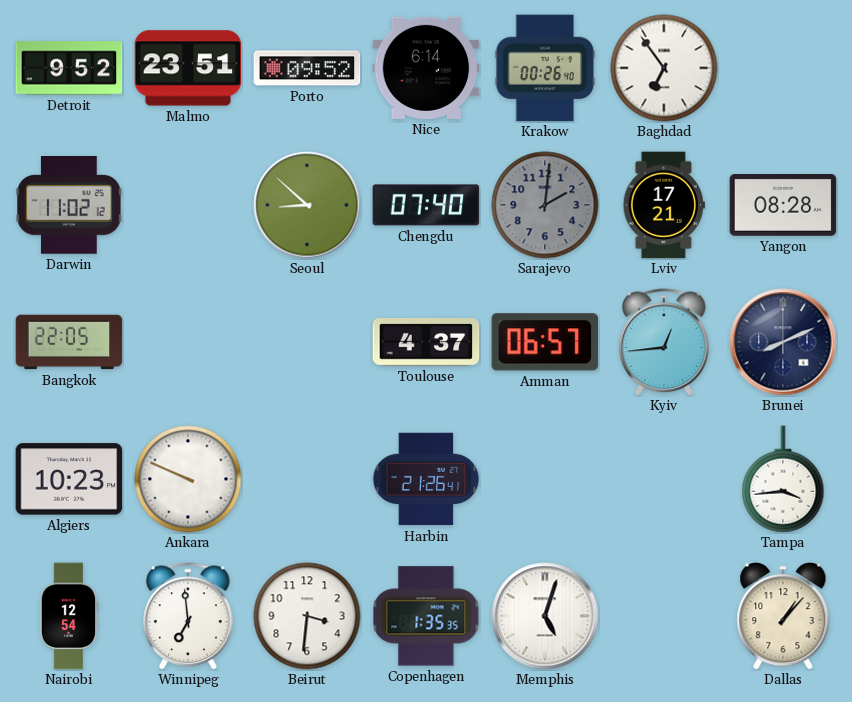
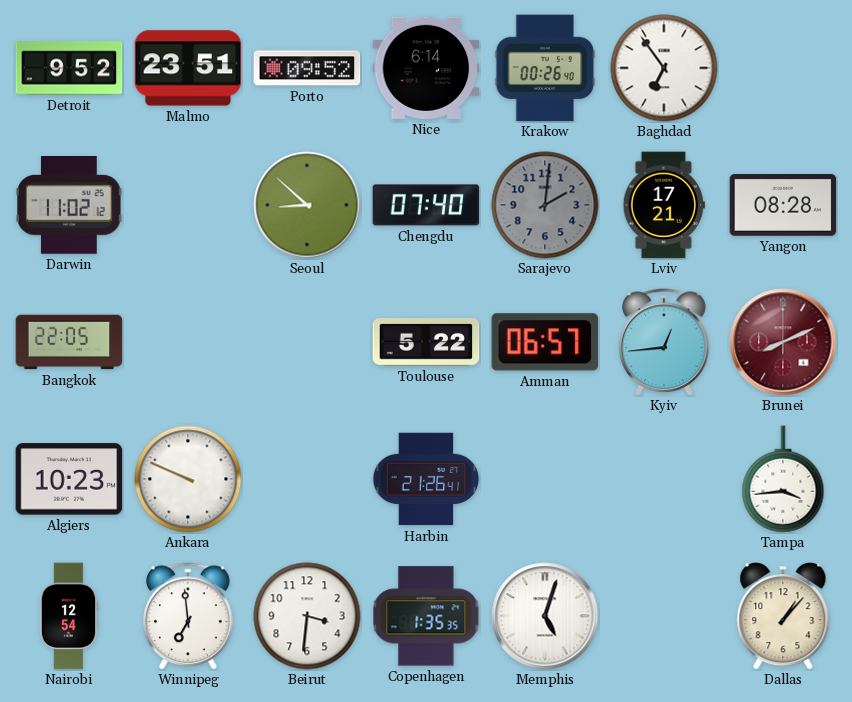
Toulouse: 4:37 -> 5:22
Brunei dial: navy -> burgundy
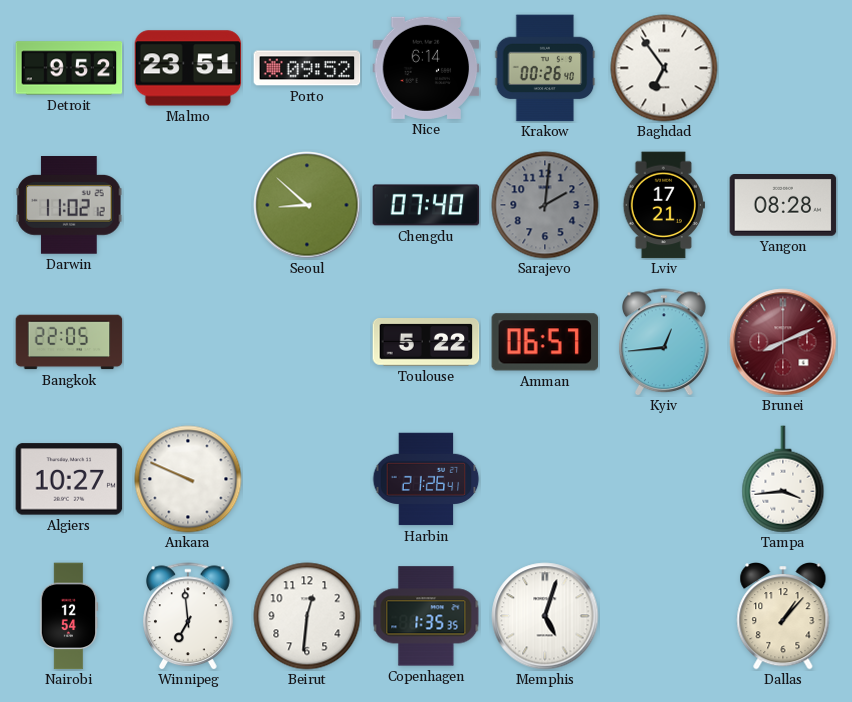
Algiers: 10:23 -> 10:27
Beirut: 3:31 -> 12:31
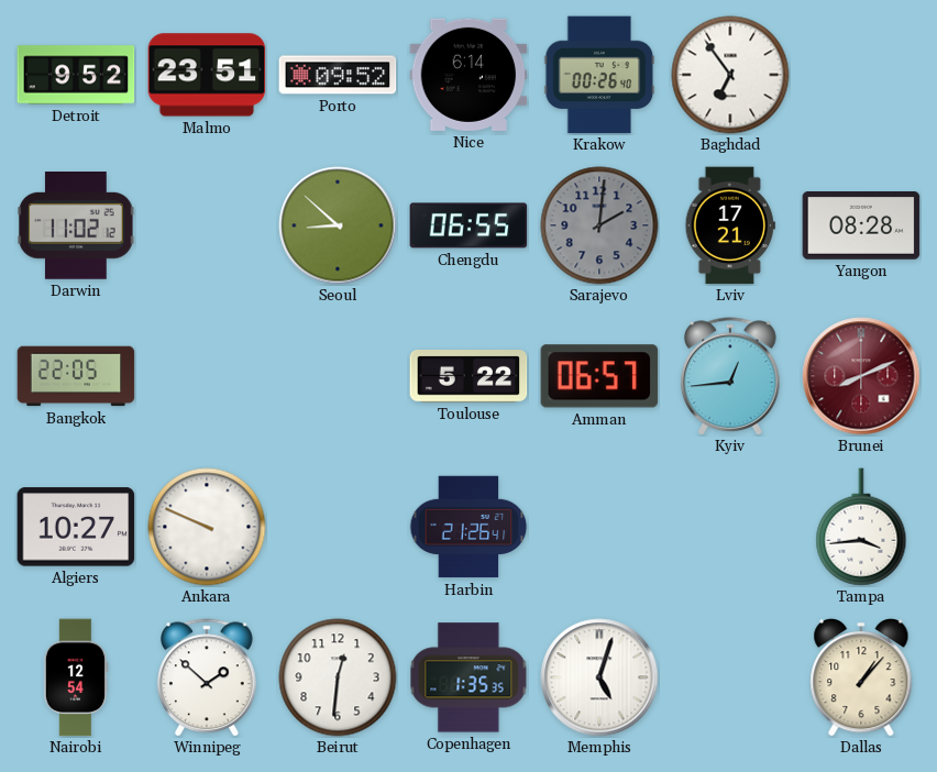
Chengdu: 07:40 -> 06:55
Winnipeg: 6:59 -> 1:52
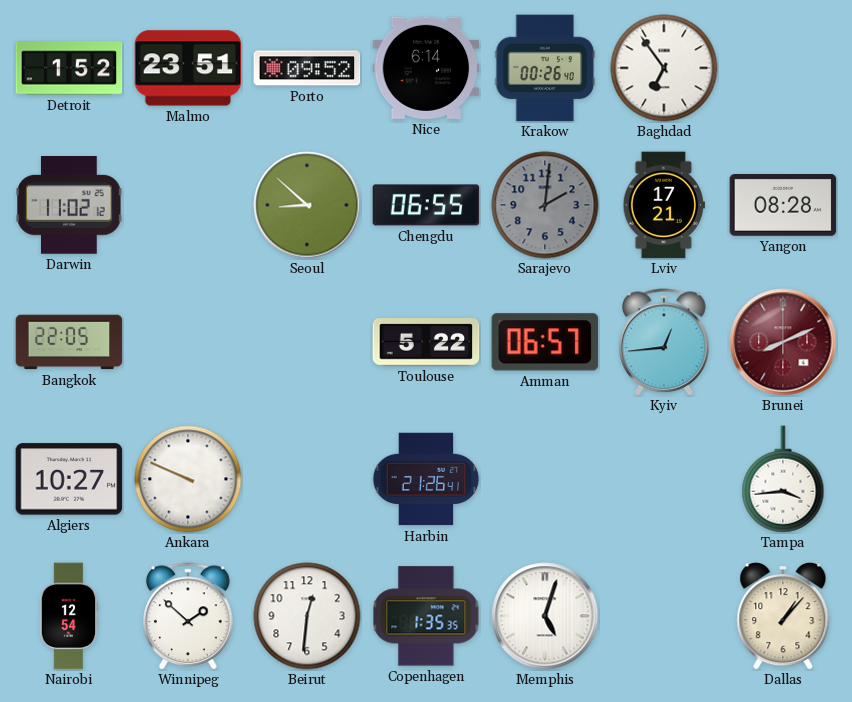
Detroit: 9:52 -> 1:52
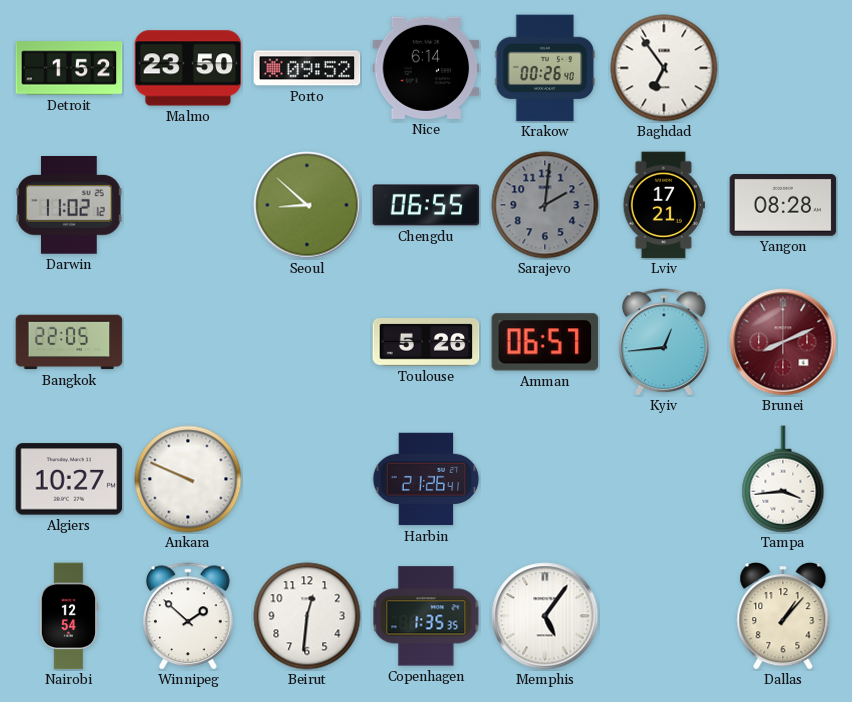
Malmo: 23:51 -> 23:50
Toulouse: 5:22 -> 5:26
Memphis: 5:03 -> 5:06
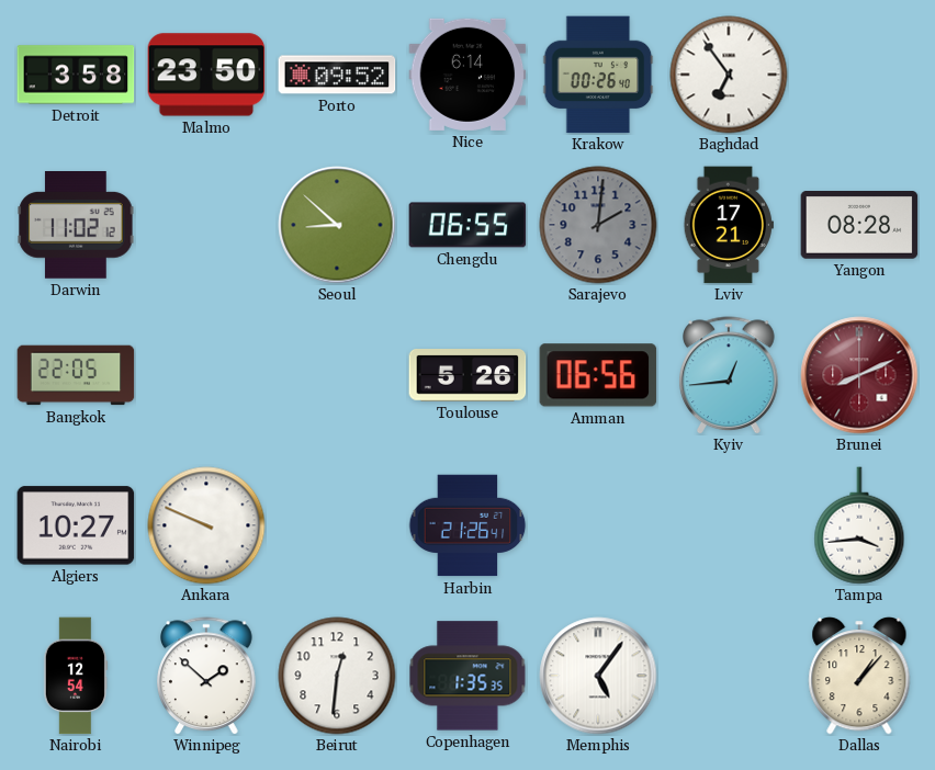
Detroit: 1:52 -> 3:58
Amman: 06:57 -> 06:56
